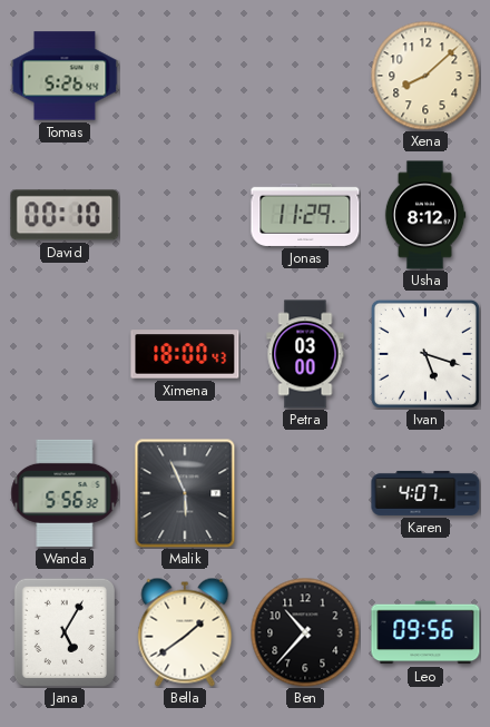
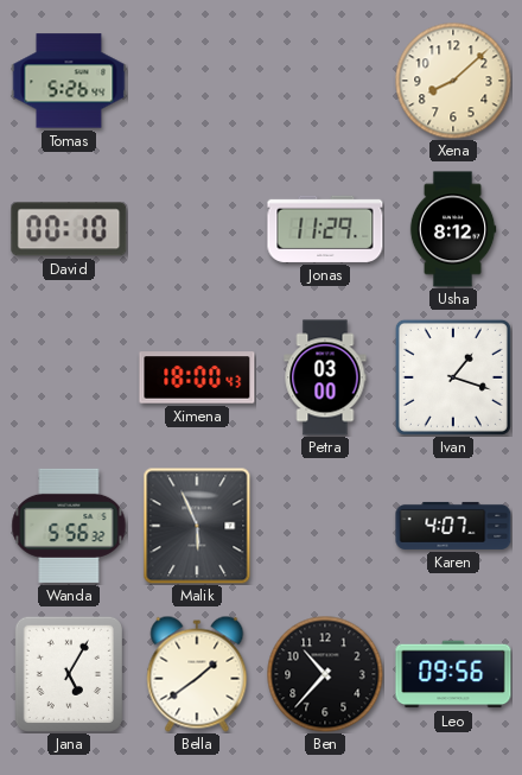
Ivan: 5:18 -> 1:18
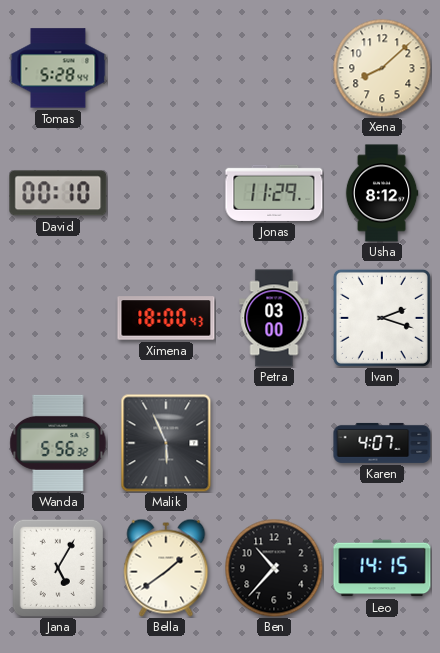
Tomas: 5:26 -> 5:28
Ivan: 1:18 -> 2:18
Leo: 09:56 -> 14:15
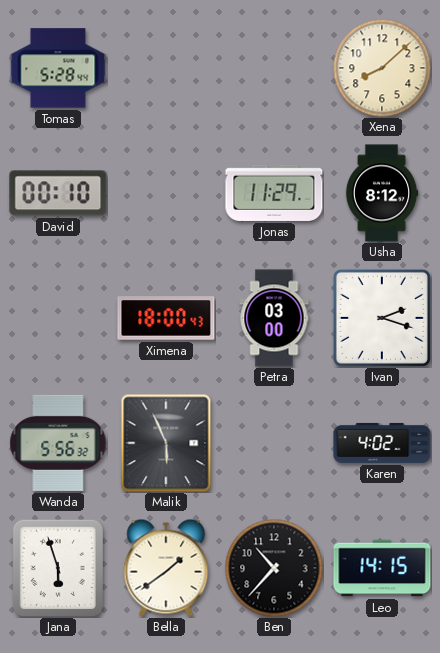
Karen: 4:07 -> 4:02
Jana: 5:05 -> 5:57
